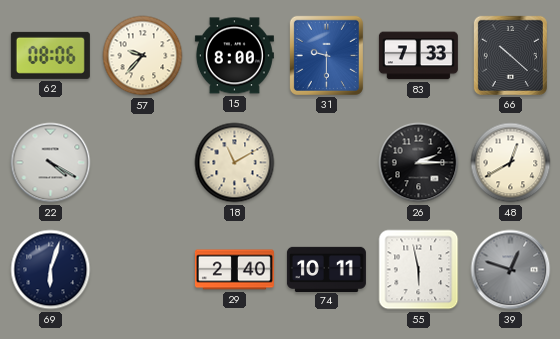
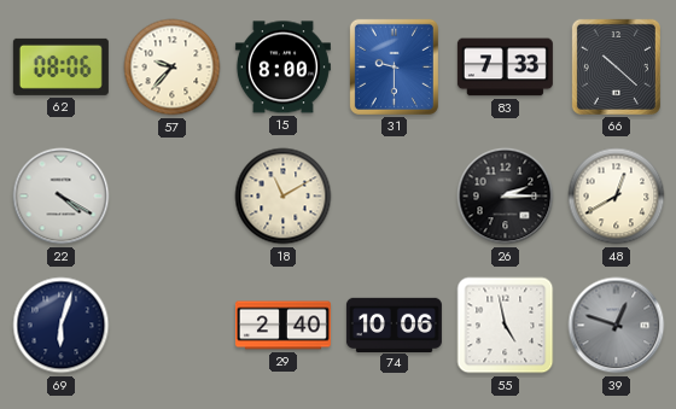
74: 10:11 -> 10:06
55: 5:58 -> 4:58
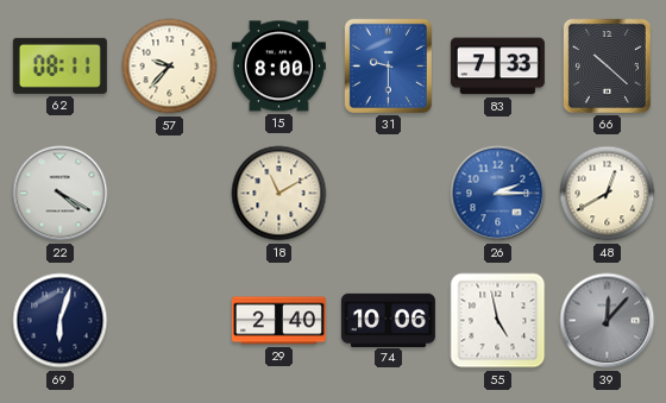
62: 08:06 -> 08:11
26 dial: black -> blue
39: 12:48 -> 12:07
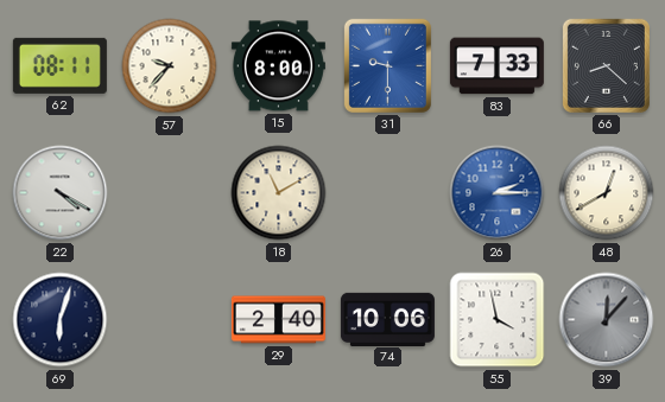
66: 10:22 -> 8:22
55: 4:58 -> 3:58
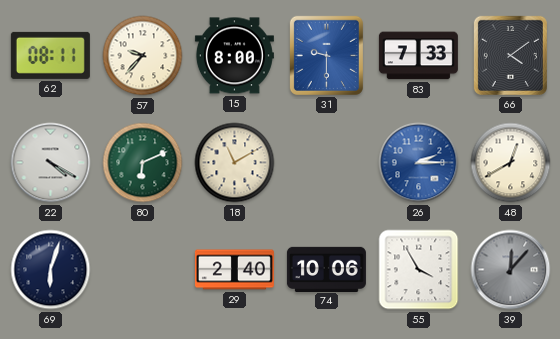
66: 8:22 -> 4:09
80: none -> 6:11
55: 3:58 -> 3:55
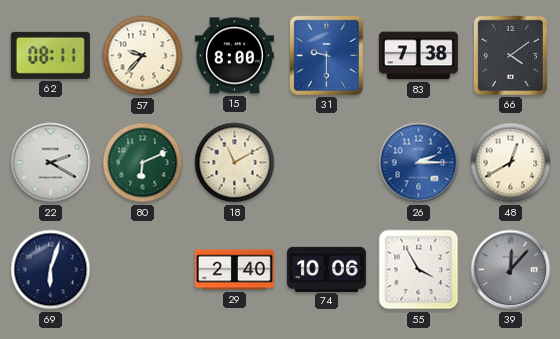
83: 7:33 -> 7:38
22: 4:20 -> 2:20
